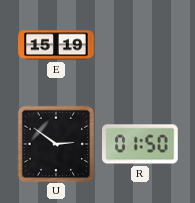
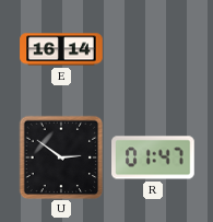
E: 15:19 -> 16:14
R: 01:50 -> 01:47
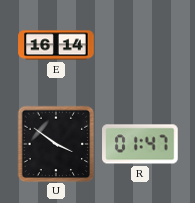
U: 2:51 -> 3:51
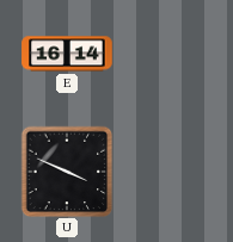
U: 3:51 -> 3:49
R: 01:47 -> none
